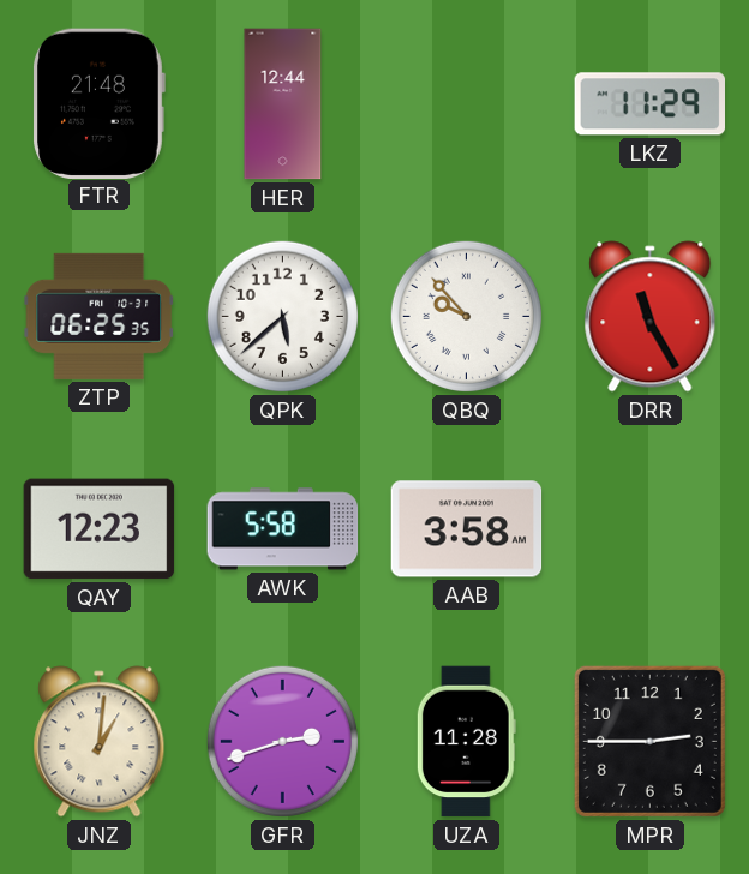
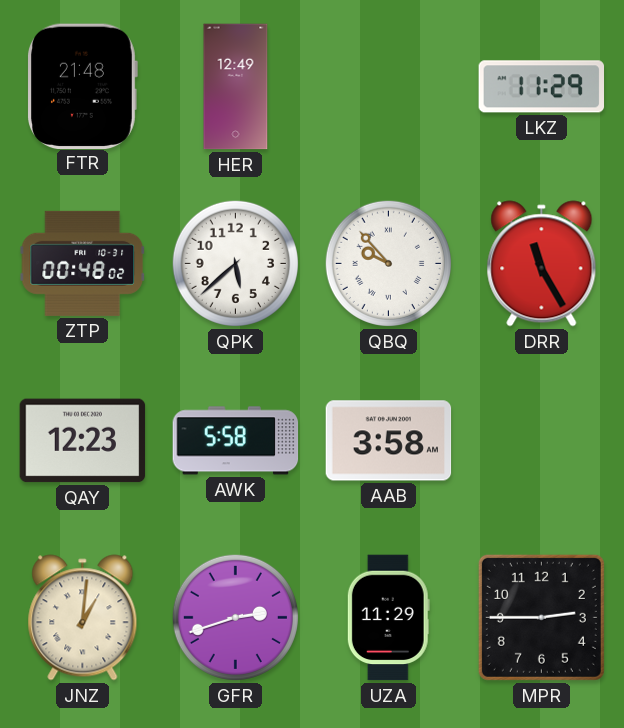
HER: 12:44 -> 12:49
ZTP: 06:25 -> 00:48
UZA: 11:28 -> 11:29
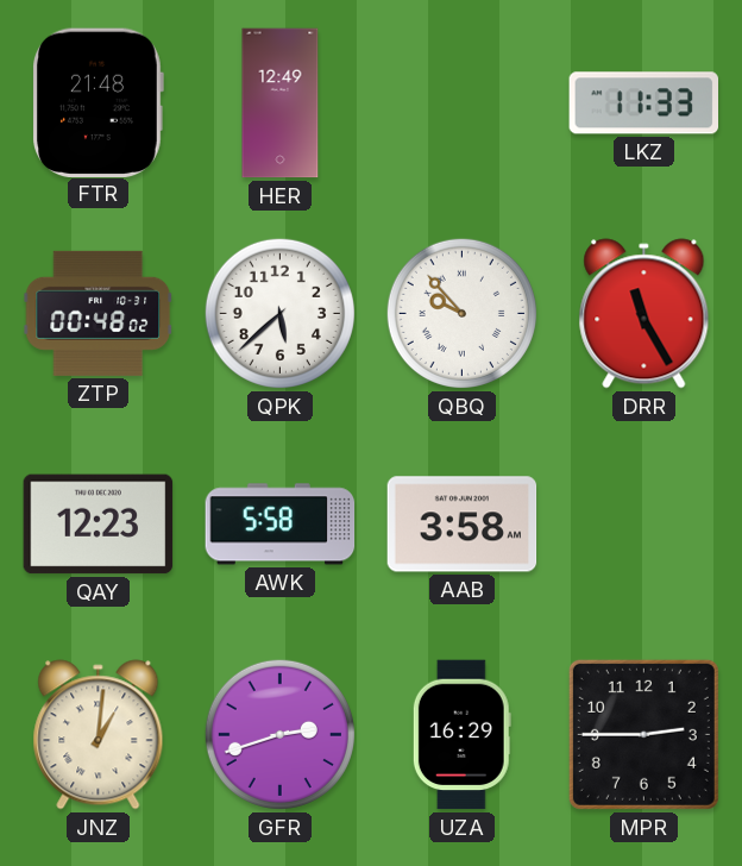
LKZ: 11:29 -> 11:33
UZA: 11:29 -> 16:29
